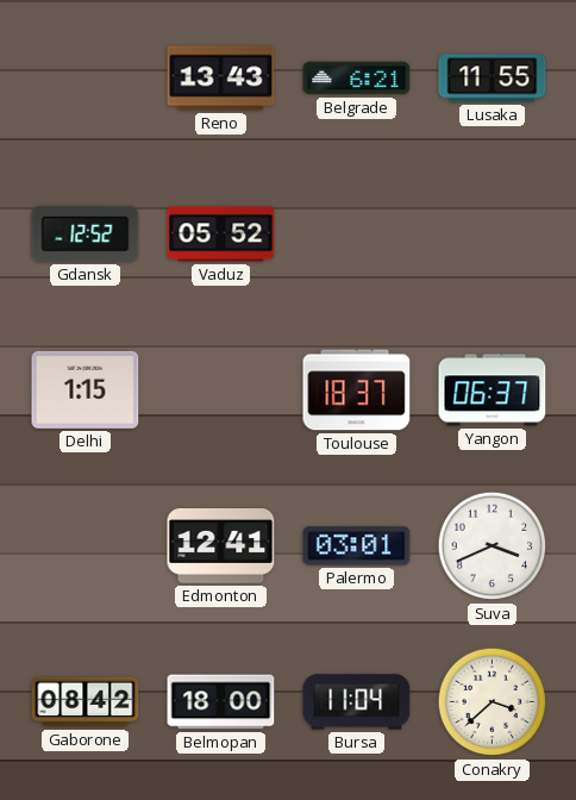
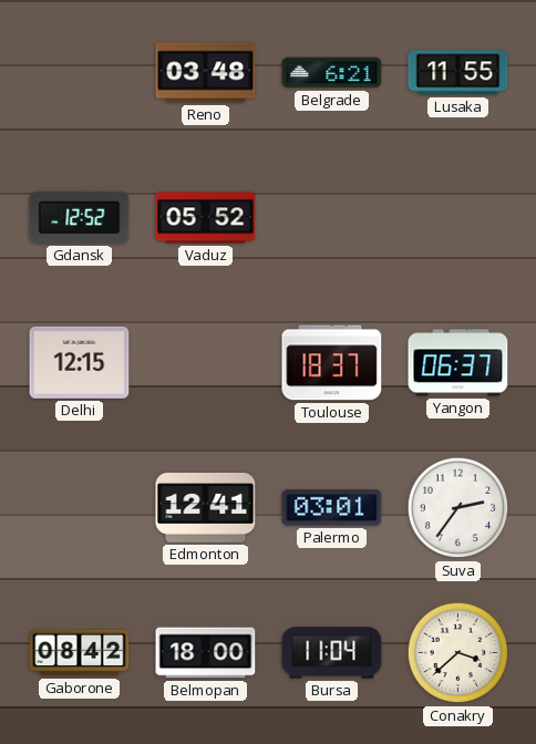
Reno: 13:43 -> 03:48
Delhi: 1:15 -> 12:15
Suva: 3:41 -> 2:36
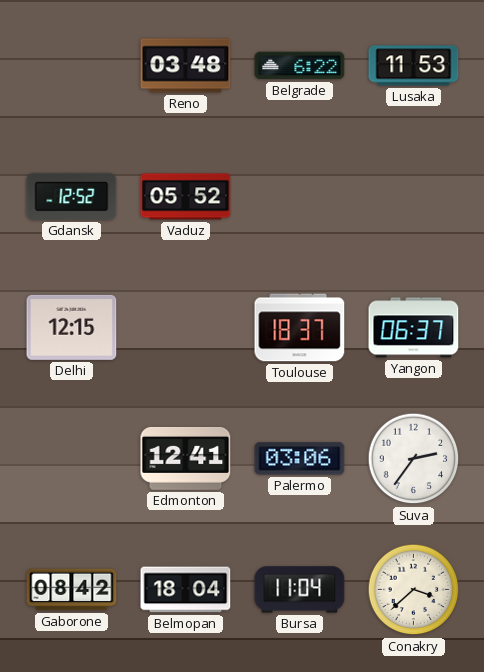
Belgrade: 6:21 -> 6:22
Lusaka: 11:55 -> 11:53
Palermo: 03:01 -> 03:06
Belmopan: 18:00 -> 18:04
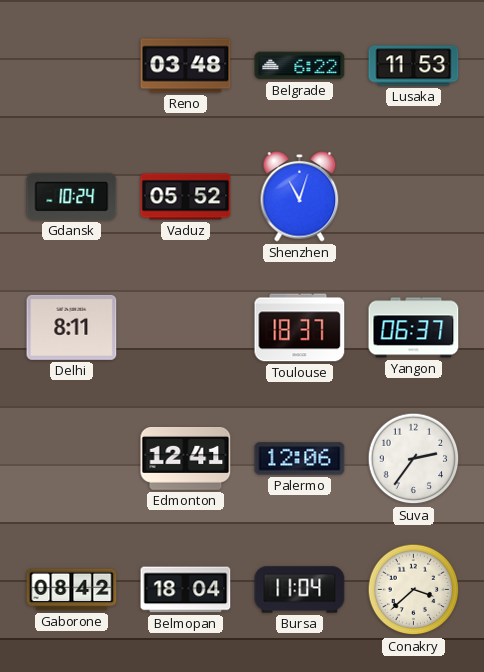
Gdansk: 12:52 -> 10:24
Shenzhen: none -> 11:03
Delhi: 12:15 -> 8:11
Palermo: 03:06 -> 12:06
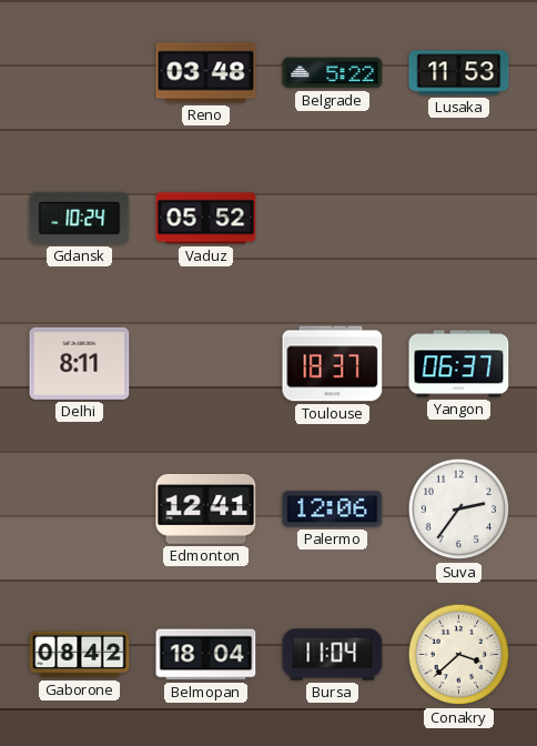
Belgrade: 6:22 -> 5:22
Shenzhen: 11:03 -> none
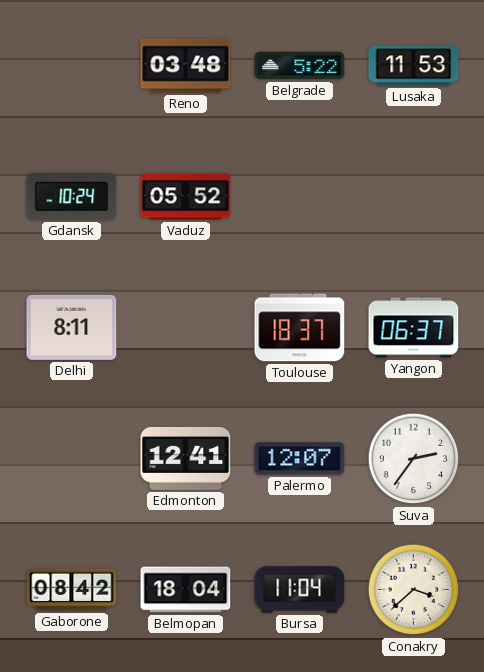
Palermo: 12:06 -> 12:07
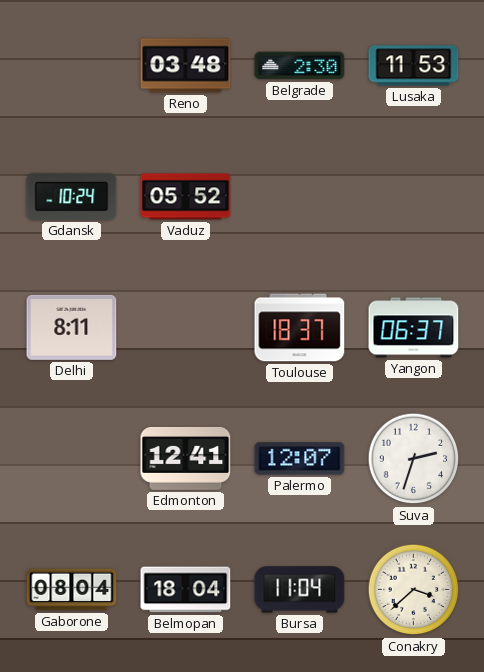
Belgrade: 5:22 -> 2:30
Suva: 2:36 -> 2:33
Gaborone: 08:42 -> 08:04
